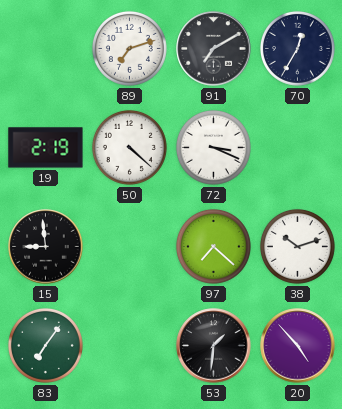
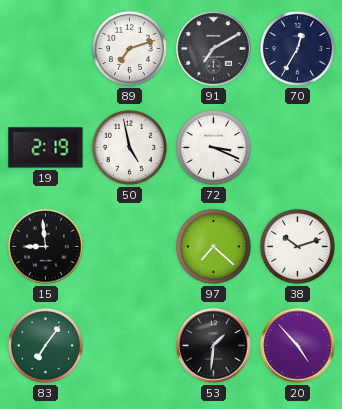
50: 4:22 -> 4:58
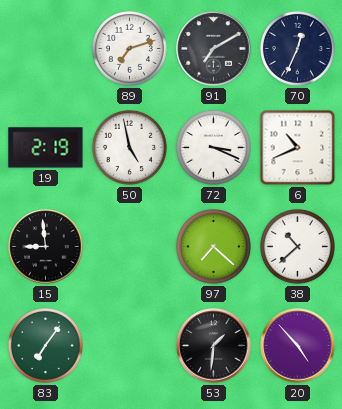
70: 12:35 -> 12:34
6: none -> 10:41
38: 10:12 -> 10:38
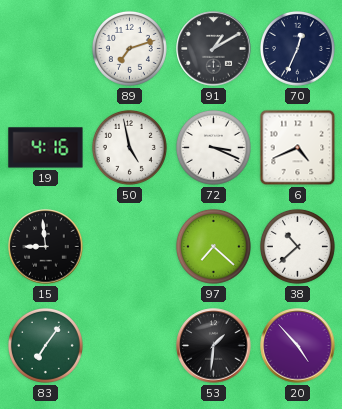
91: 7:10 -> 1:10
19: 2:19 -> 4:16
6: 10:41 -> 4:41
